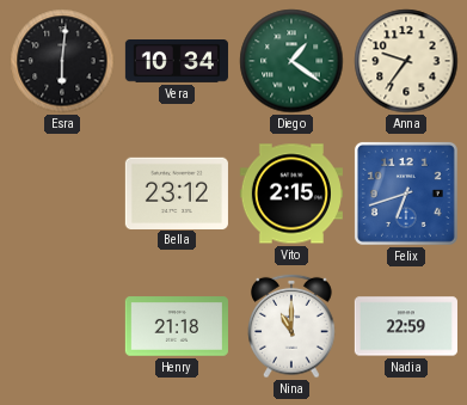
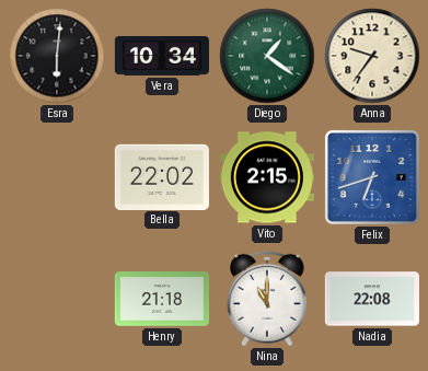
Bella: 23:12 -> 22:02
Nadia: 22:59 -> 22:08
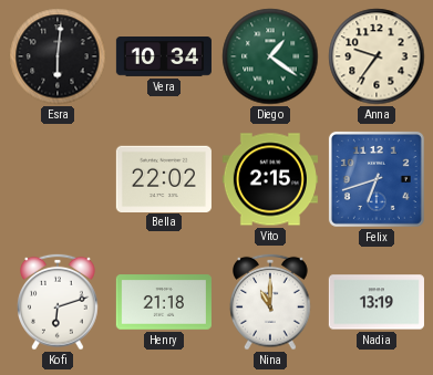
Kofi: none -> 6:12
Nadia: 22:08 -> 13:19
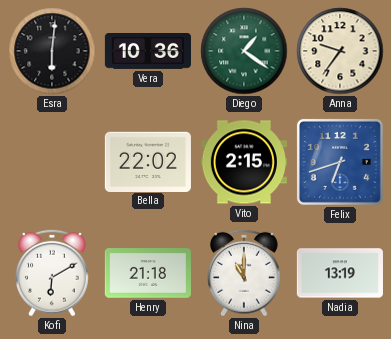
Vera: 10:34 -> 10:36
Kofi: 6:12 -> 6:10
